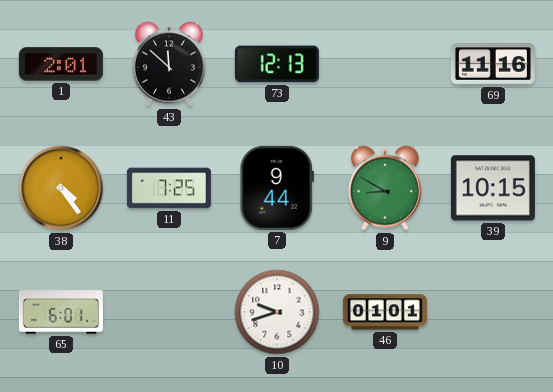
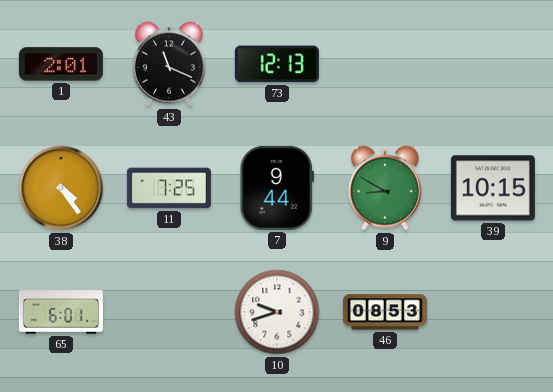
43: 11:52 -> 11:19
69: 11:16 -> none
46: 01:01 -> 08:53
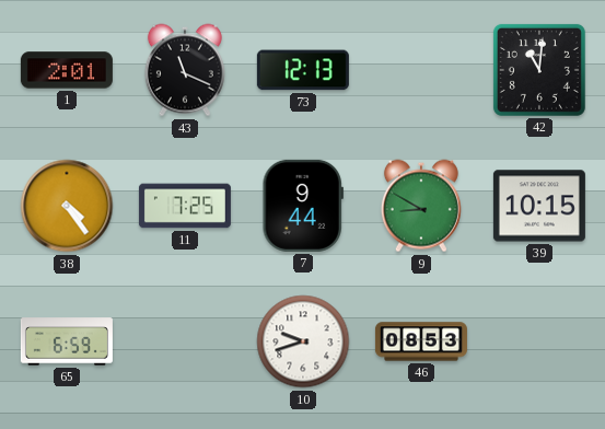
42: none -> 11:01
65: 6:01 -> 6:59
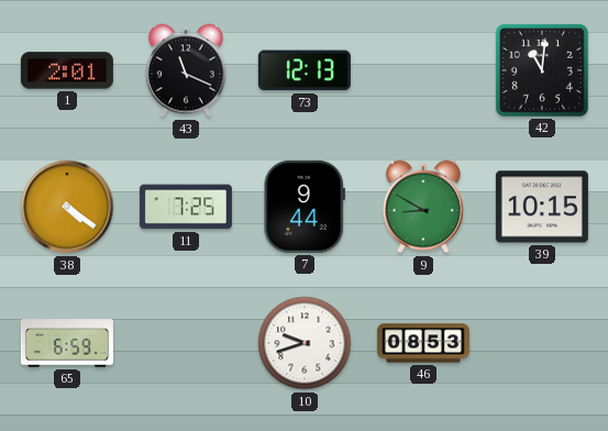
38: 4:24 -> 4:21
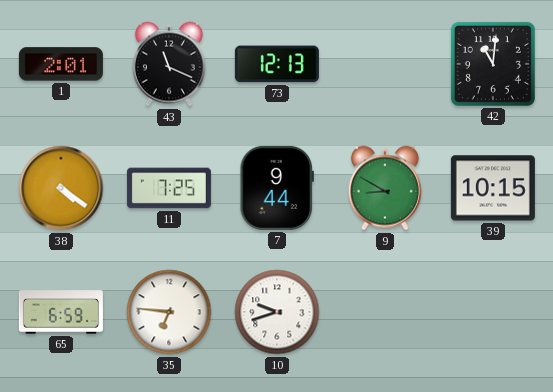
35: none -> 6:46
46: 08:53 -> none
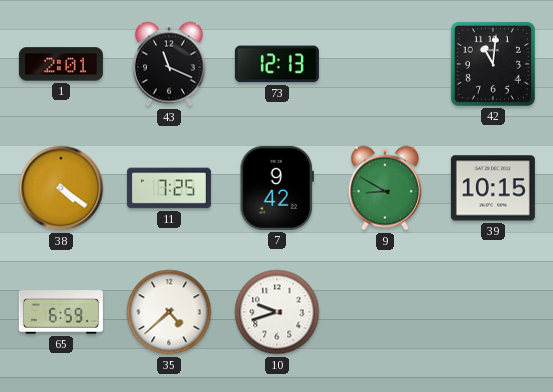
7: 9:44 -> 9:42
35: 6:46 -> 4:38
